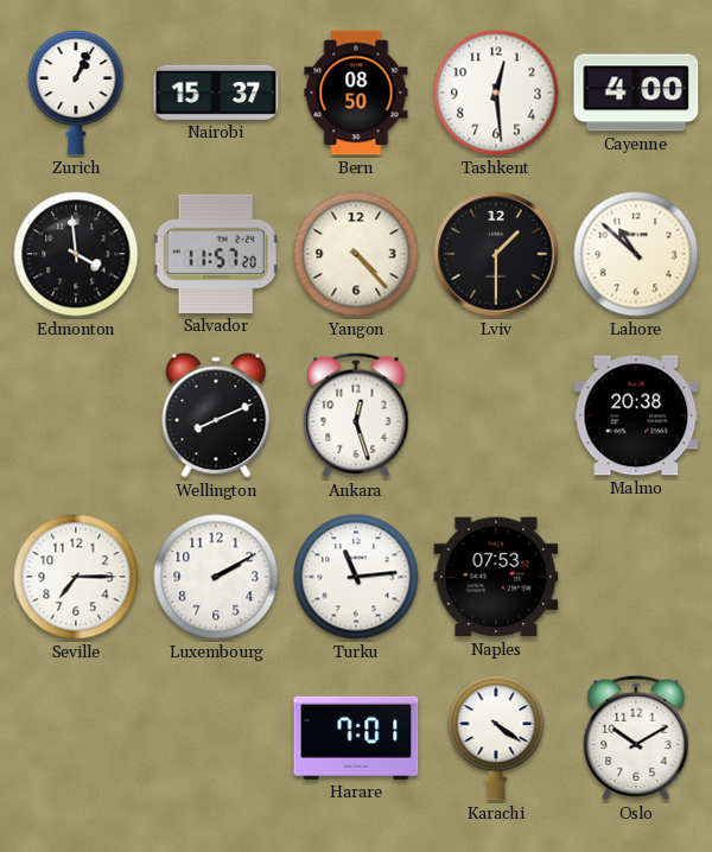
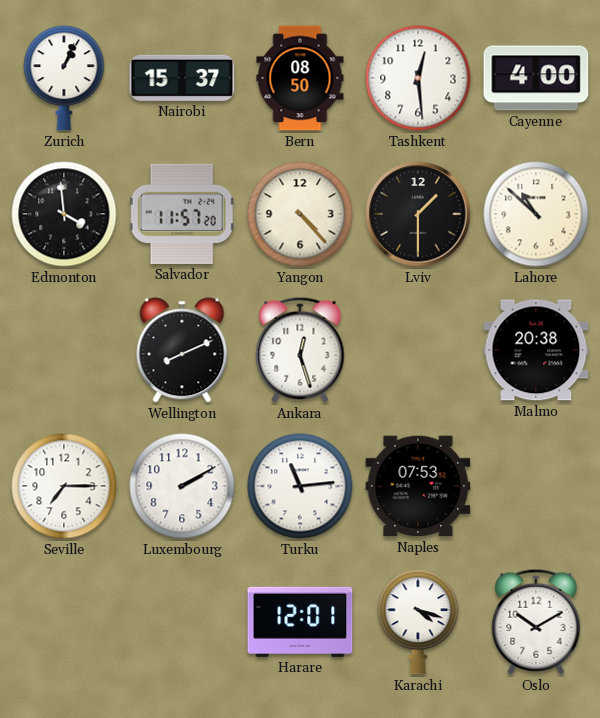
Harare: 7:01 -> 12:01
Karachi: 4:21 -> 4:18
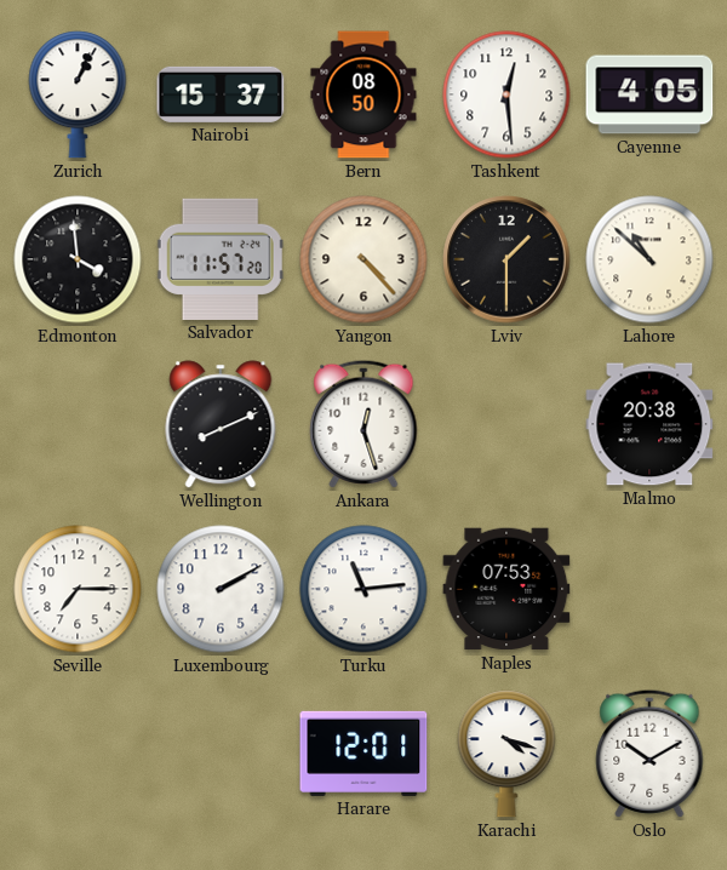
Cayenne: 4:00 -> 4:05
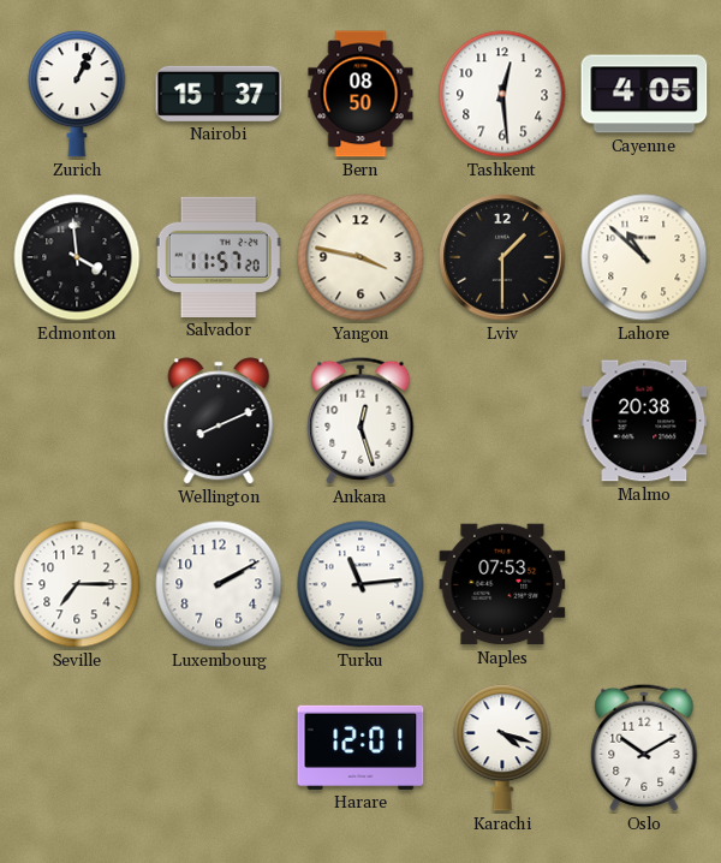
Yangon: 4:23 -> 3:47
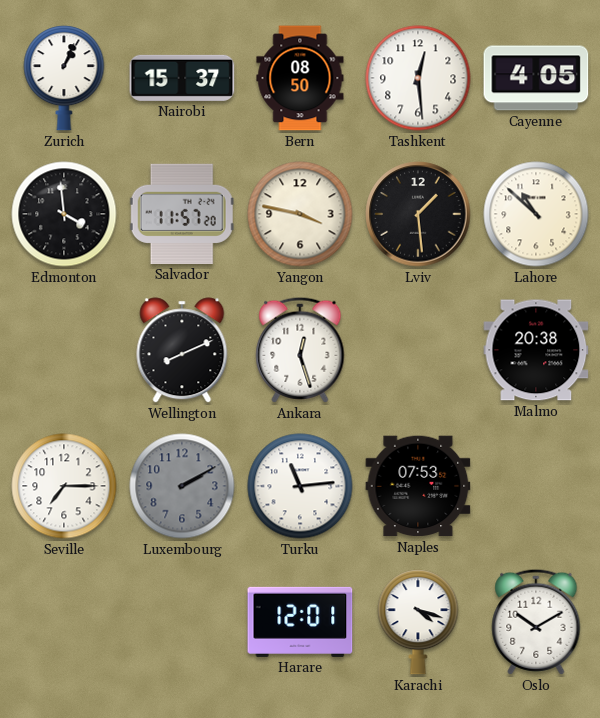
Lviv: 1:30 -> 1:29
Luxembourg dial: white -> grey
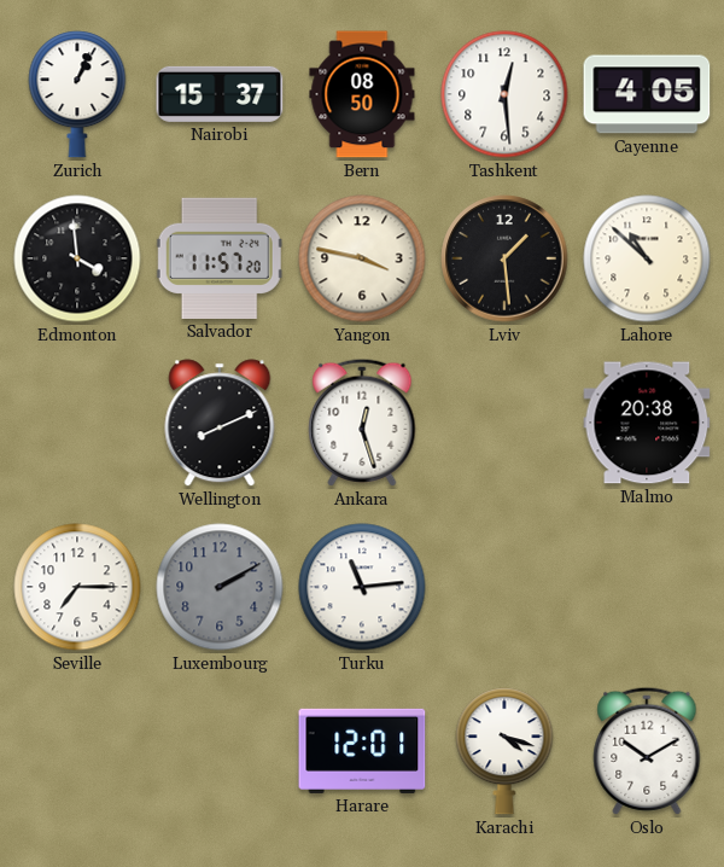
Naples: 07:53 -> none
